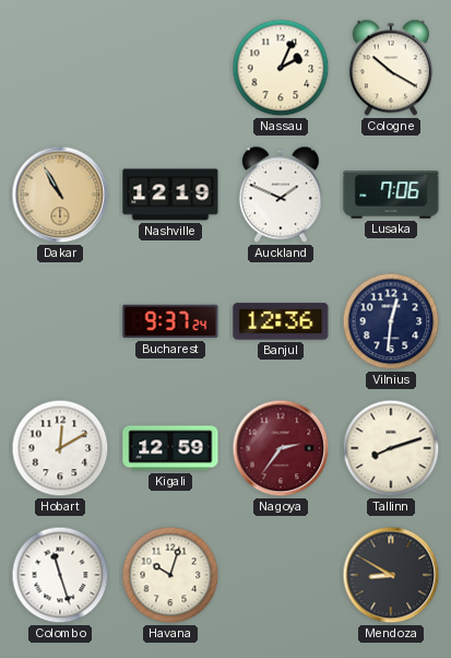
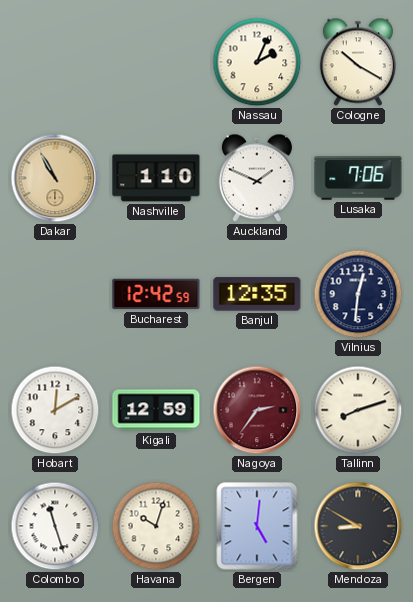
Nashville: 12:19 -> 1:10
Bucharest: 9:37 -> 12:42
Banjul: 12:36 -> 12:35
Bergen: none -> 5:01
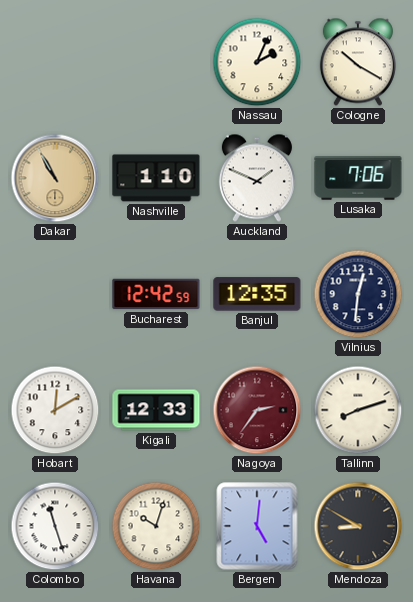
Kigali: 12:59 -> 12:33
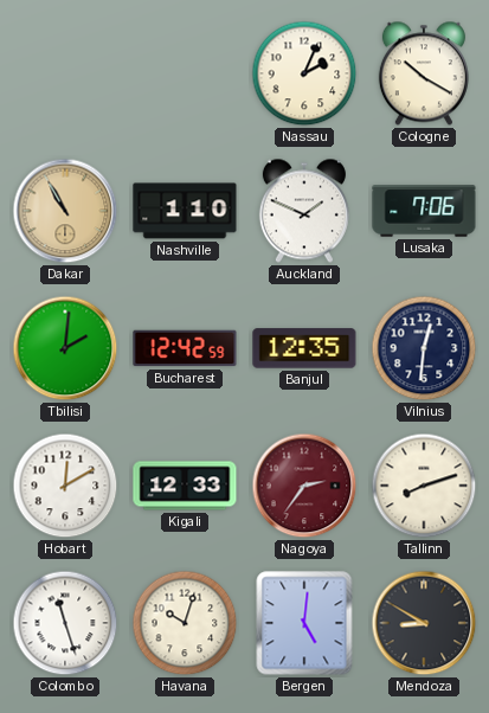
Tbilisi: none -> 2:01
